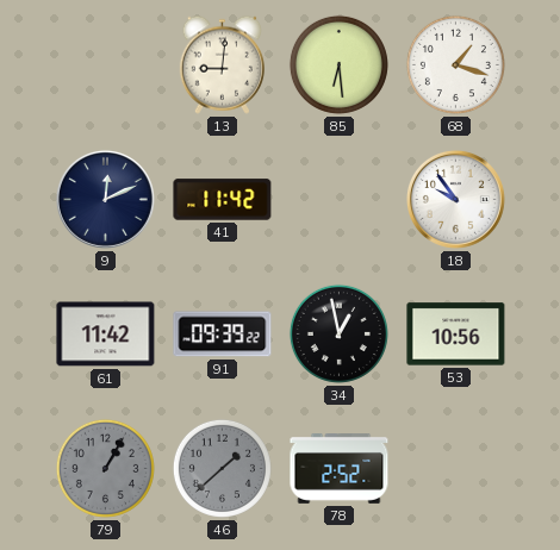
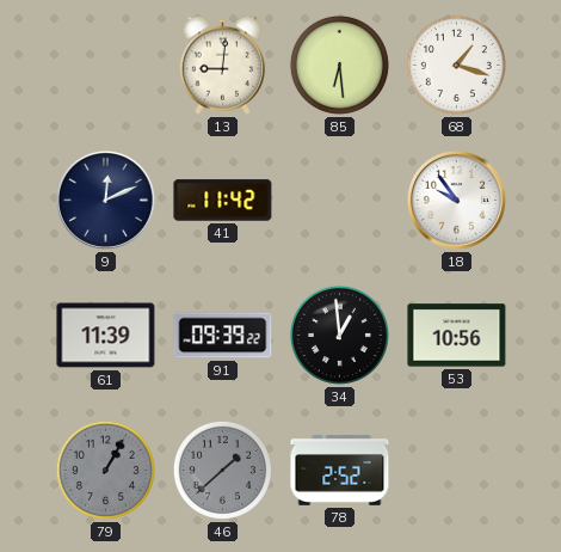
61: 11:42 -> 11:39
34: 12:58 -> 12:59
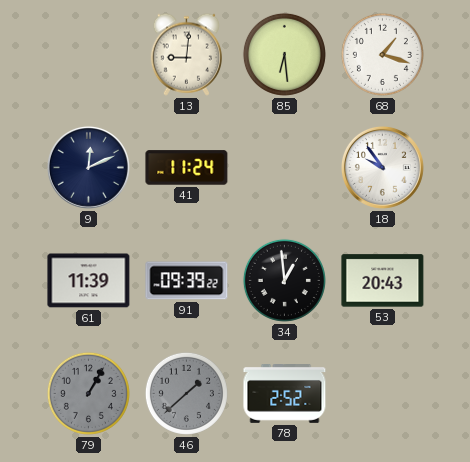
41: 11:42 -> 11:24
53: 10:56 -> 20:43
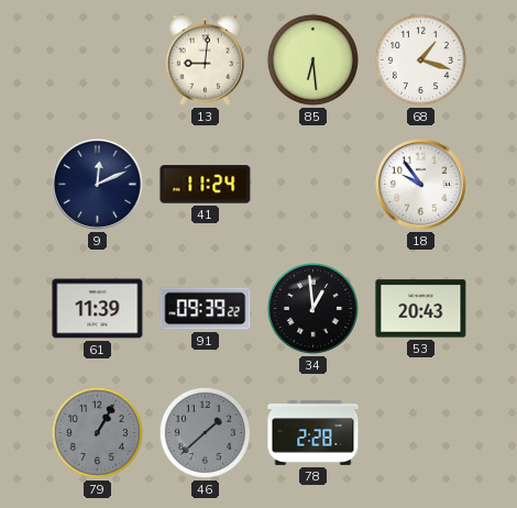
78: 2:52 -> 2:28
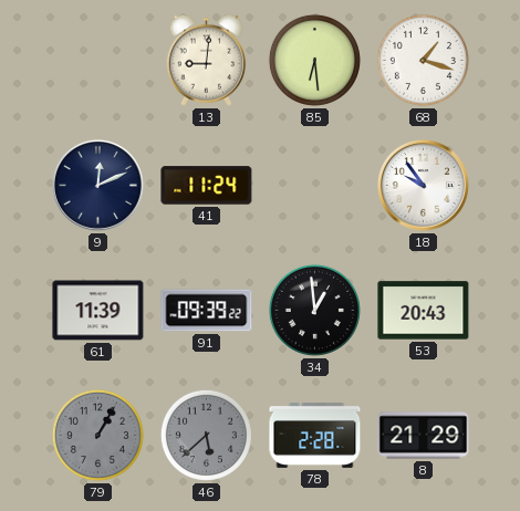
46: 1:38 -> 5:38
8: none -> 21:29
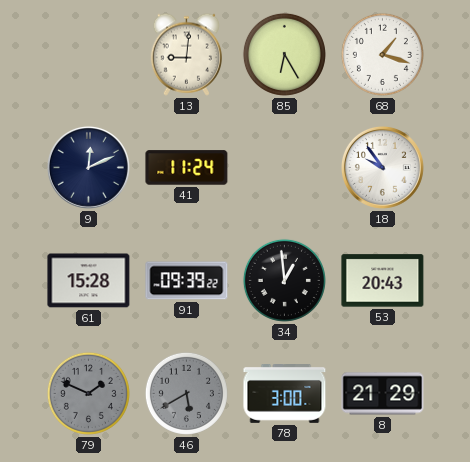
85: 6:29 -> 6:25
61: 11:39 -> 15:28
79: 1:05 -> 1:49
46: 5:38 -> 5:40
78: 2:28 -> 3:00
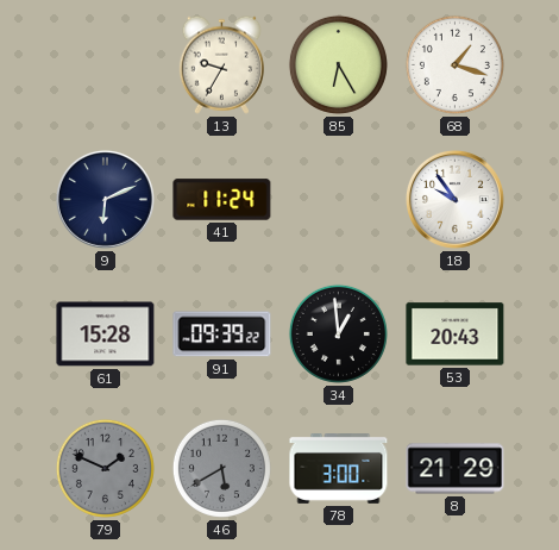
13: 9:01 -> 9:35
9: 12:11 -> 6:11
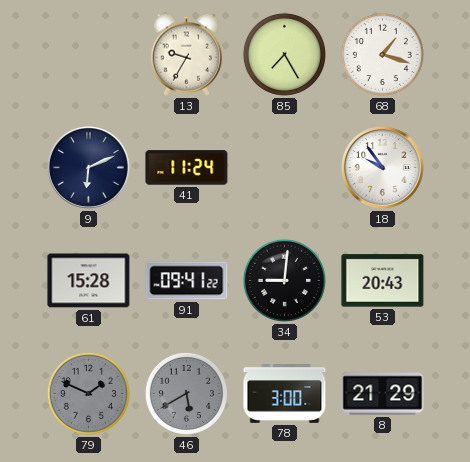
85: 6:25 -> 7:25
91: 09:39 -> 09:41
34: 12:59 -> 9:01
